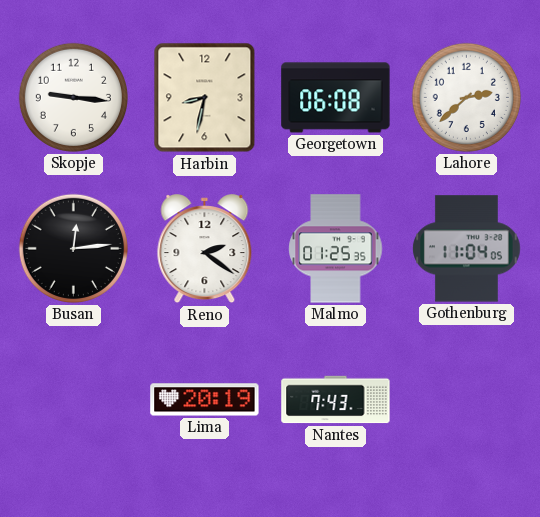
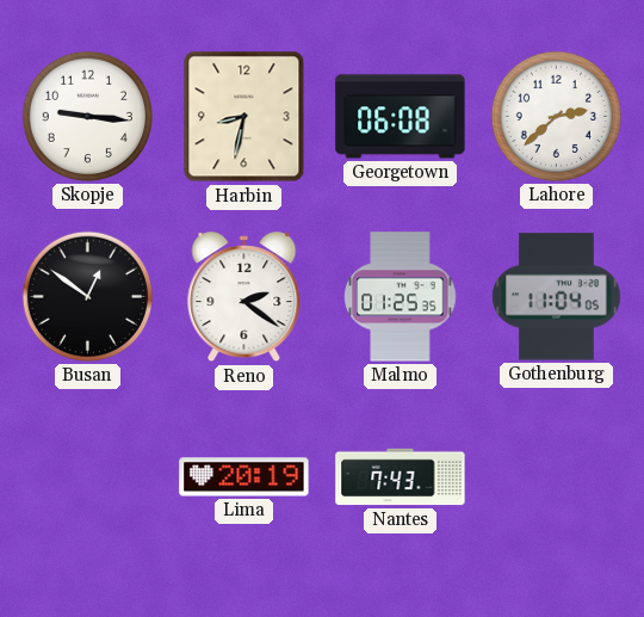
Busan: 12:14 -> 12:51
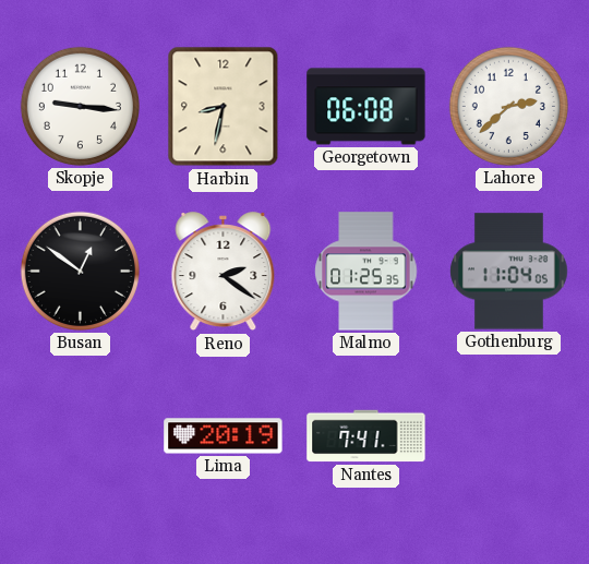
Nantes: 7:43 -> 7:41
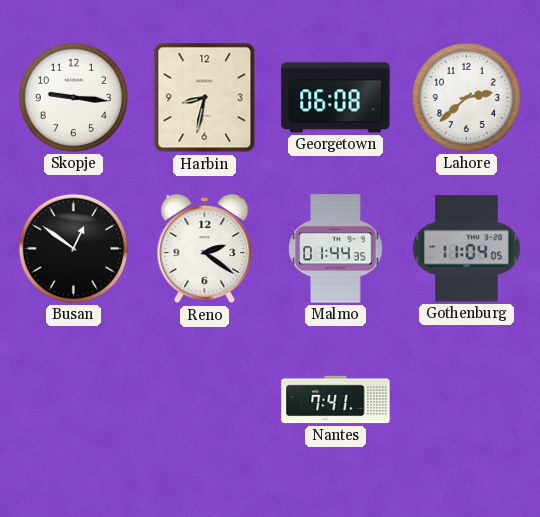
Malmo: 01:25 -> 01:44
Lima: 20:19 -> none
